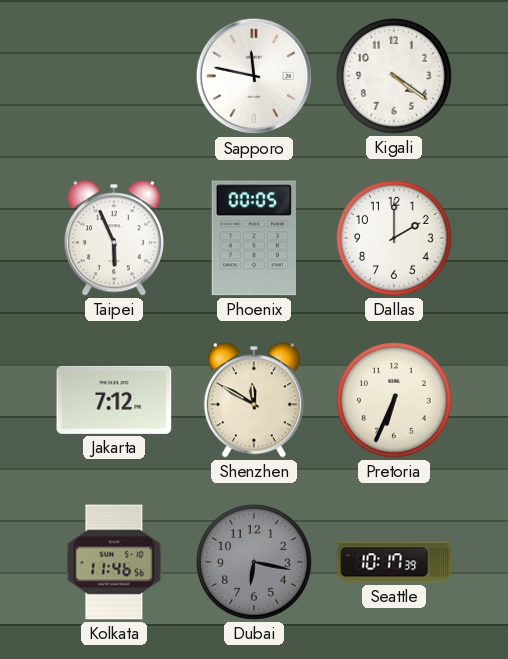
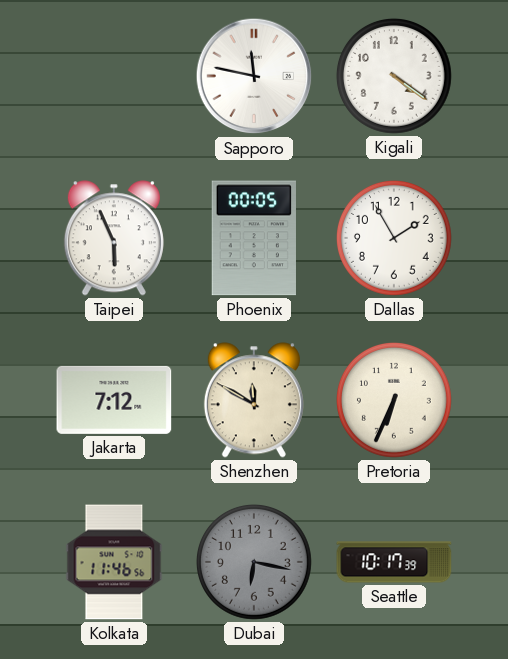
Dallas: 2:00 -> 1:55
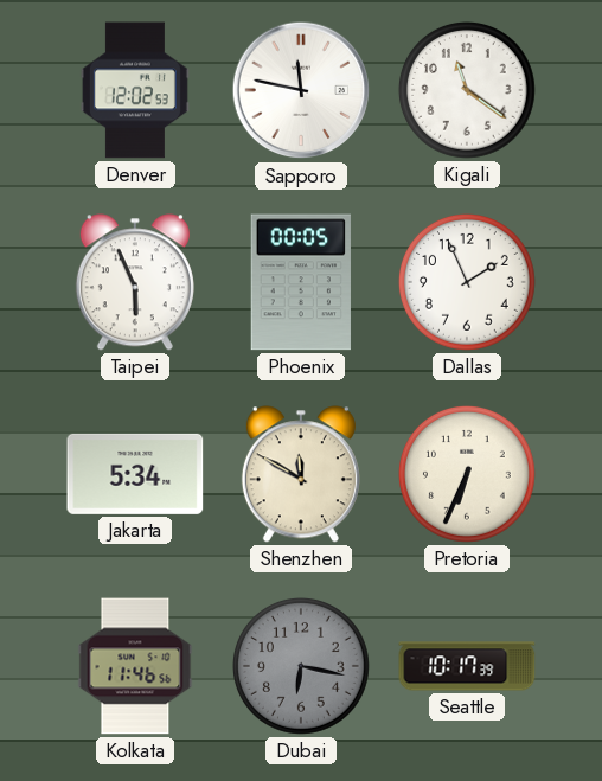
Denver: none -> 12:02
Kigali: 4:21 -> 11:21
Dallas: 1:55 -> 1:56
Jakarta: 7:12 -> 5:34
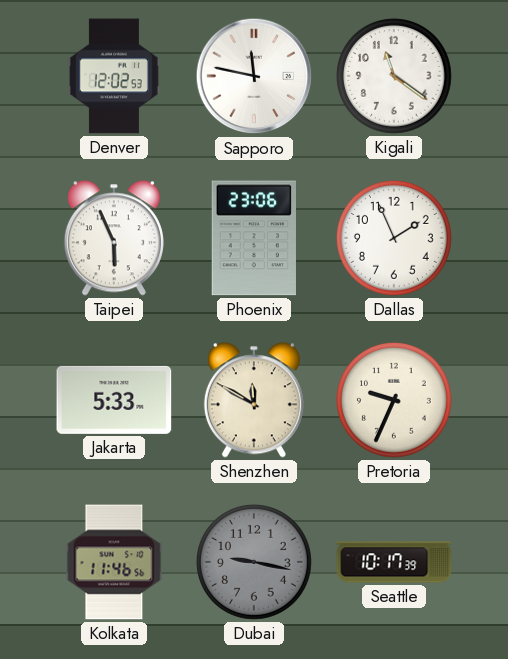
Phoenix: 00:05 -> 23:06
Jakarta: 5:34 -> 5:33
Pretoria: 6:34 -> 9:34
Dubai: 6:17 -> 9:17
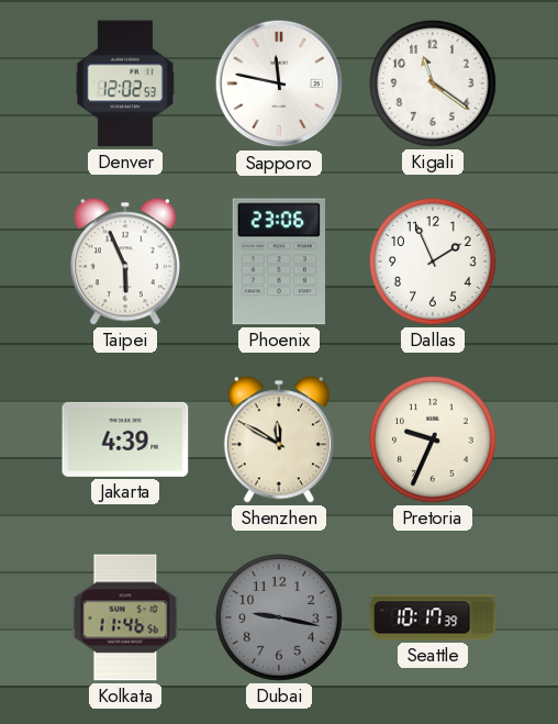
Jakarta: 5:33 -> 4:39
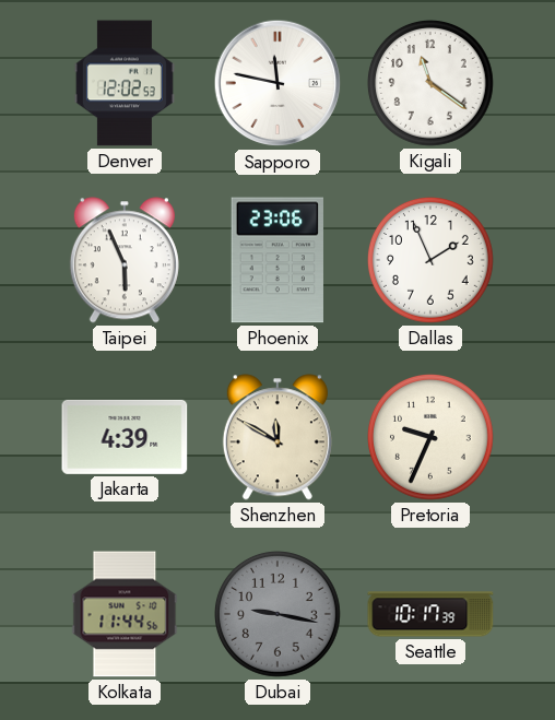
Kolkata: 11:46 -> 11:44
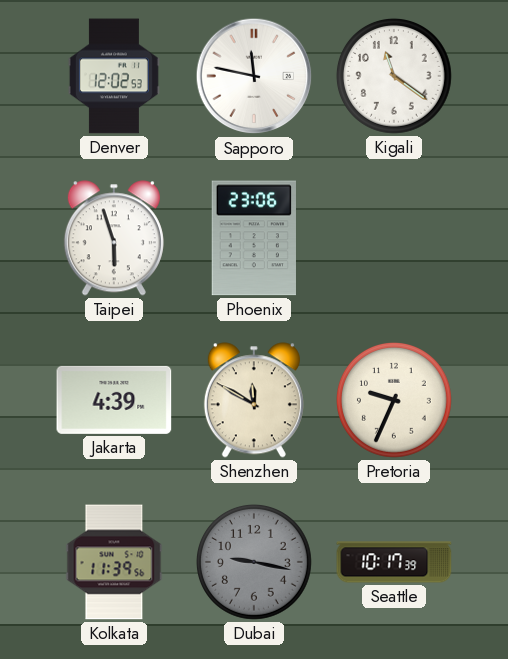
Taipei: 5:56 -> 5:57
Dallas: 1:56 -> none
Kolkata: 11:44 -> 11:39
